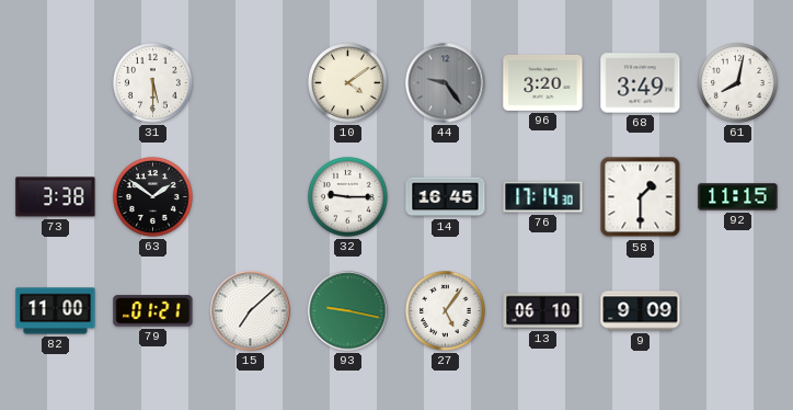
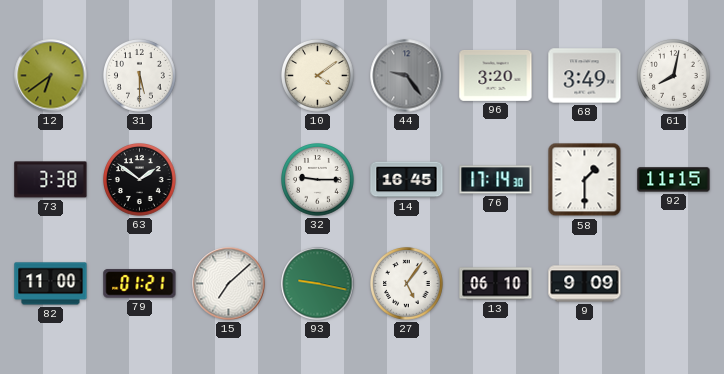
12: none -> 6:39
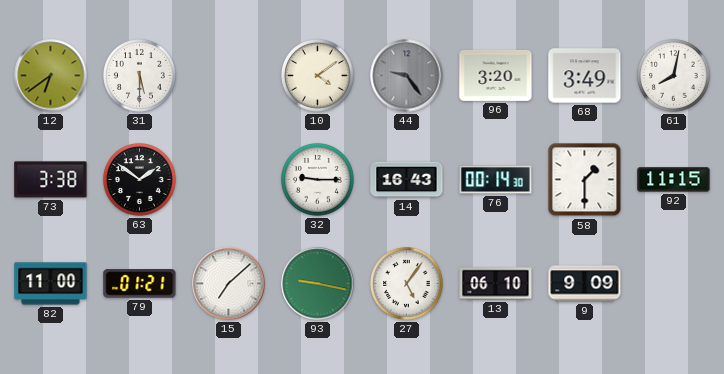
14: 16:45 -> 16:43
76: 17:14 -> 00:14
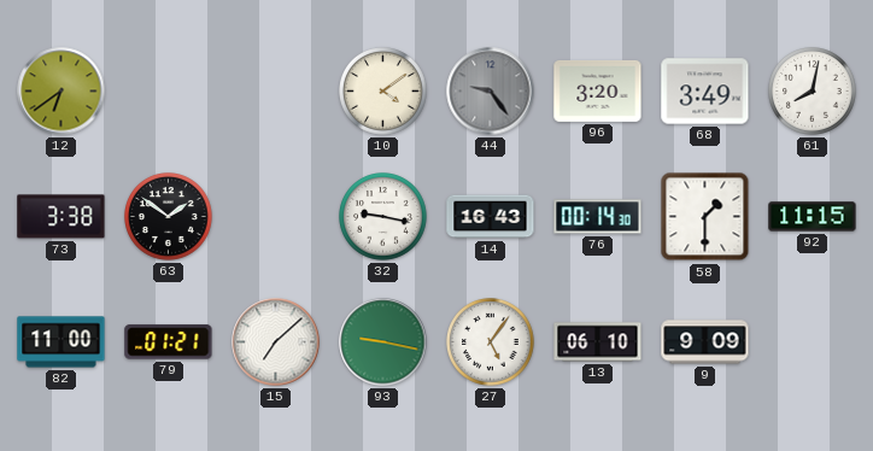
31: 5:30 -> none
32: 9:15 -> 9:17
